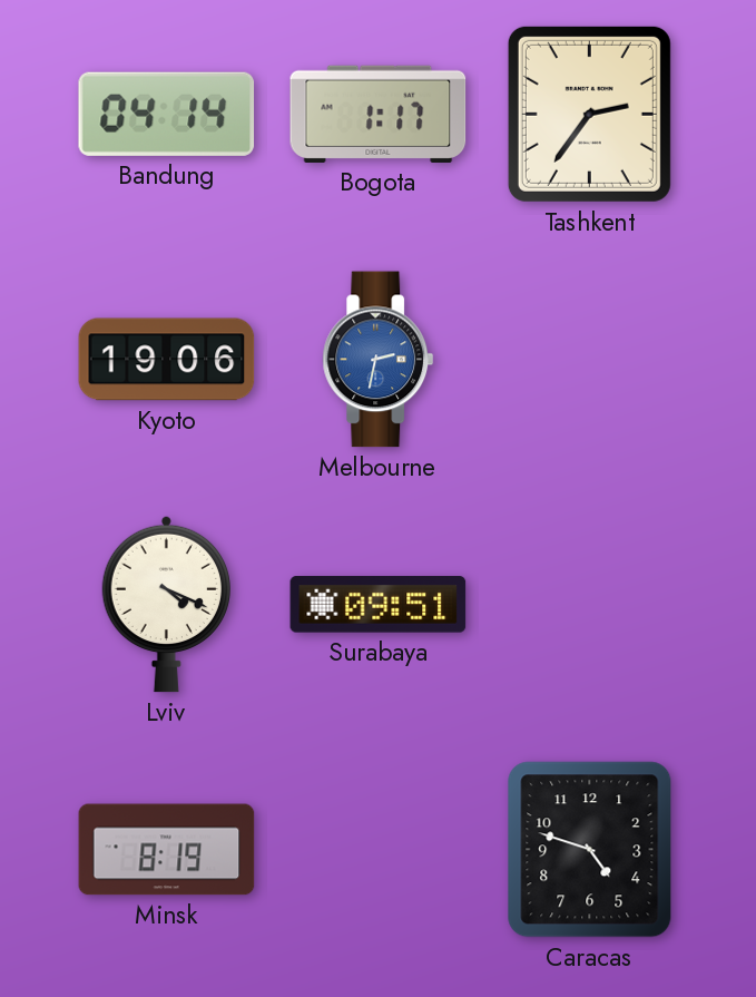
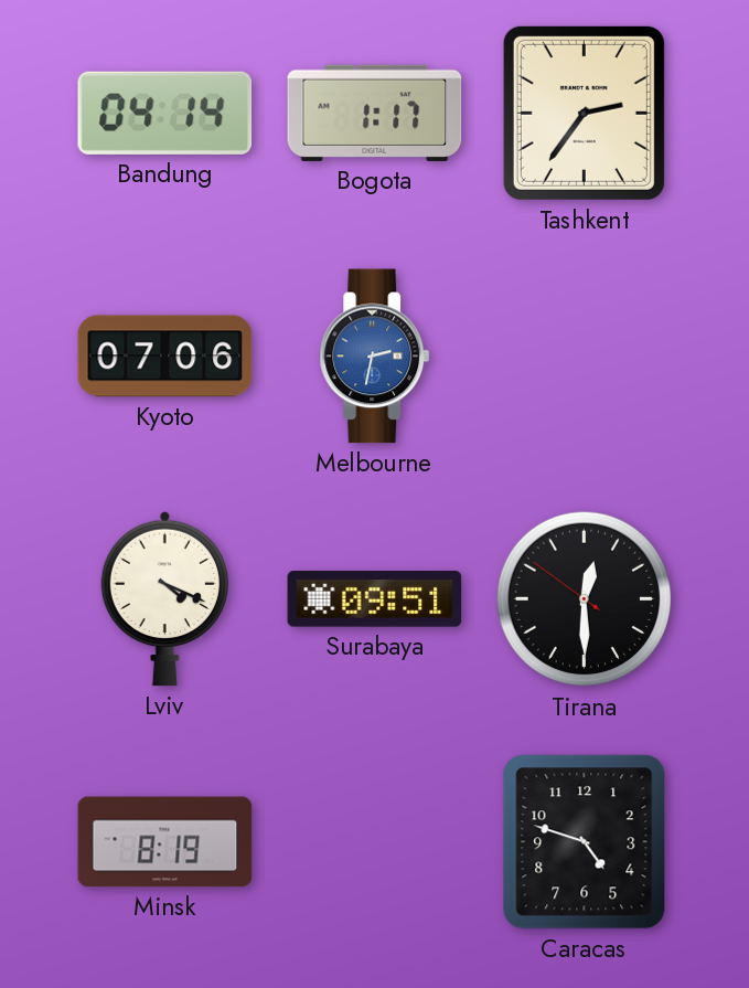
Kyoto: 19:06 -> 07:06
Tirana: none -> 12:29
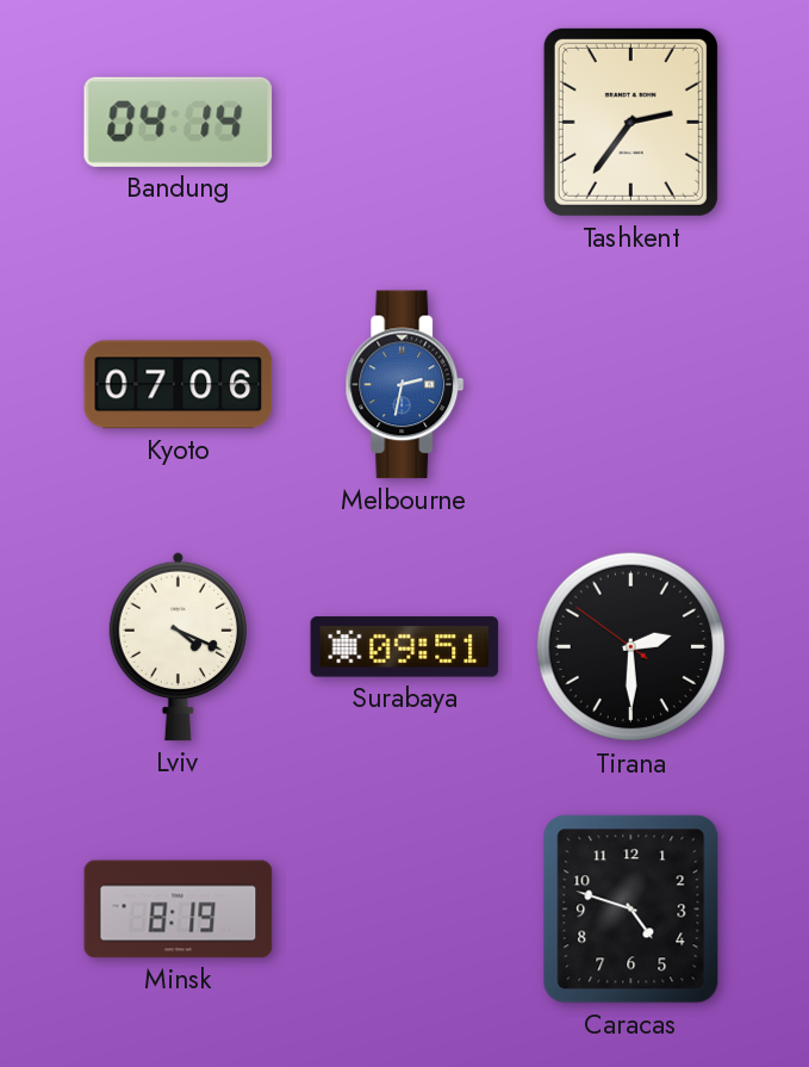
Bogota: 1:17 -> none
Tirana: 12:29 -> 2:29
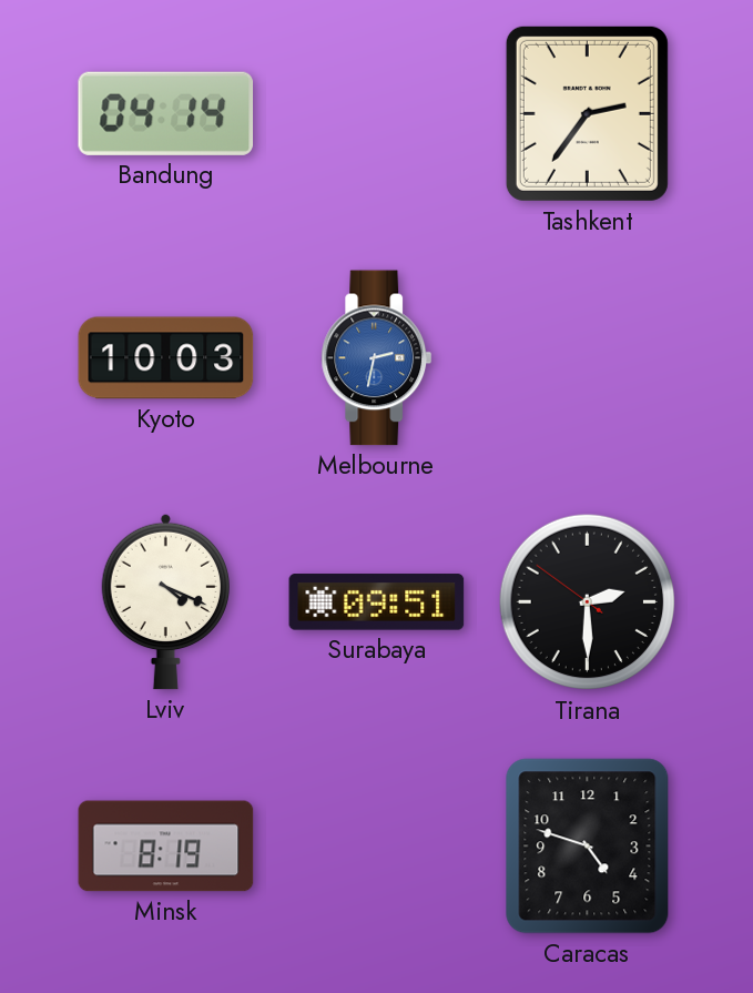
Kyoto: 07:06 -> 10:03
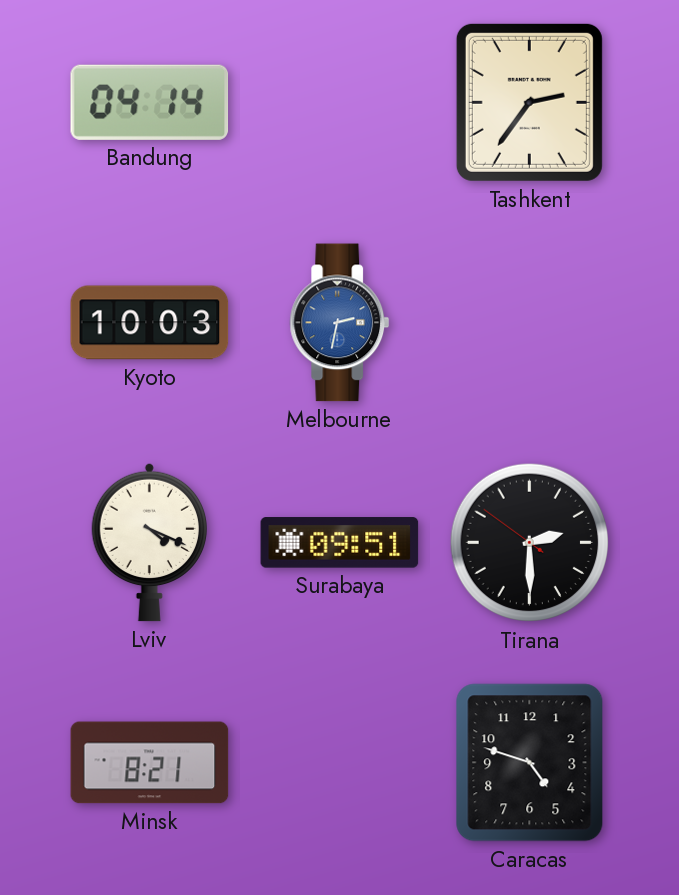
Minsk: 8:19 -> 8:21
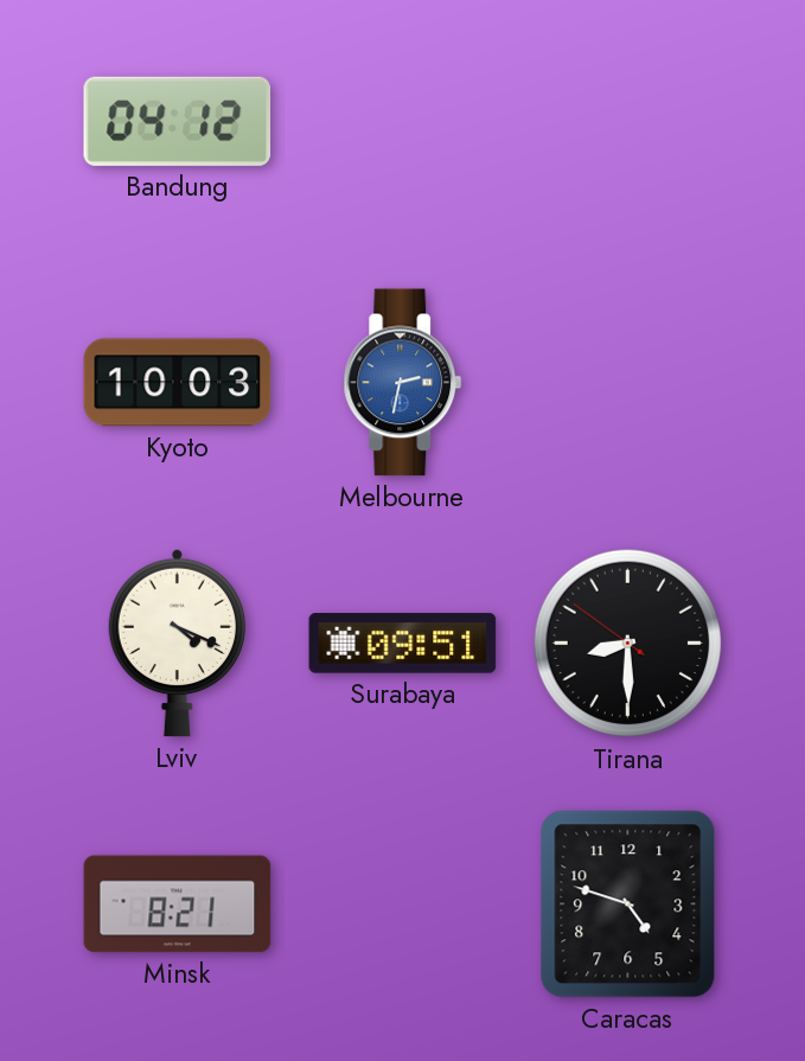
Bandung: 04:14 -> 04:12
Tashkent: 2:36 -> none
Tirana: 2:29 -> 8:29
